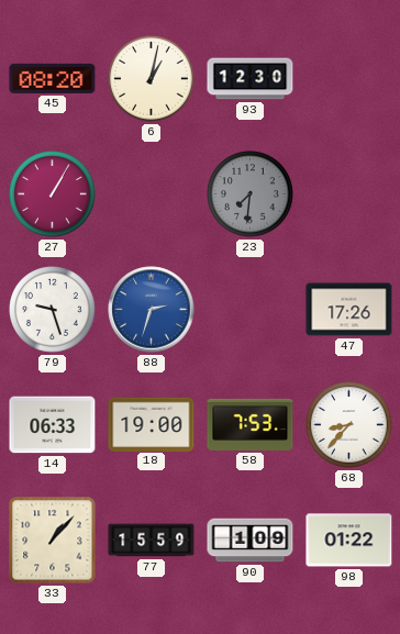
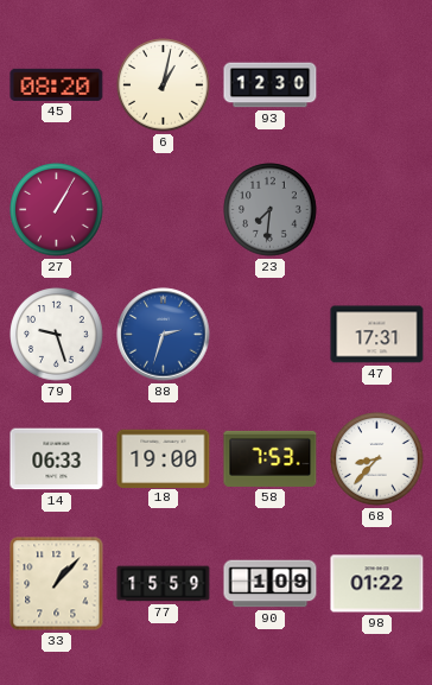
47: 17:26 -> 17:31
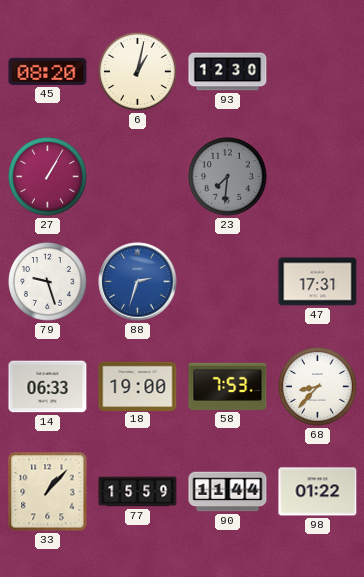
90: 1:09 -> 11:44
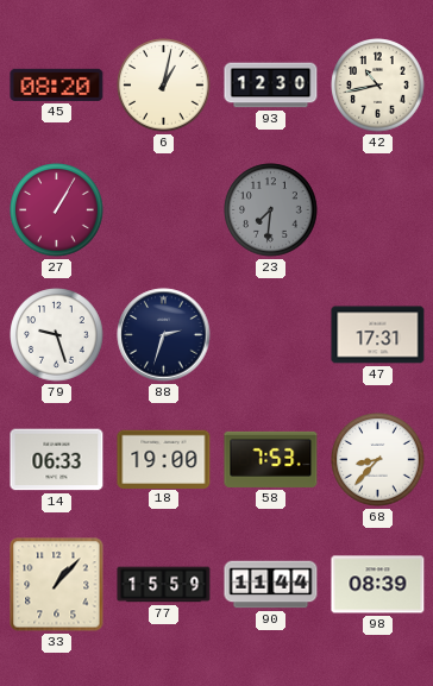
42: none -> 10:43
88 dial: blue -> navy
98: 01:22 -> 08:39
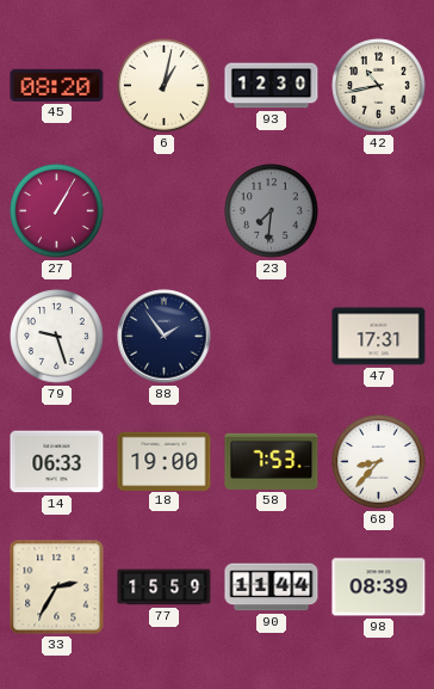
88: 2:33 -> 1:54
33: 1:07 -> 2:35
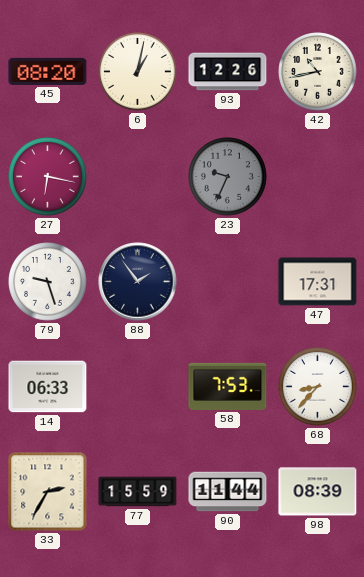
93: 12:30 -> 12:26
27: 1:05 -> 6:17
23: 7:31 -> 9:34
18: 19:00 -> none
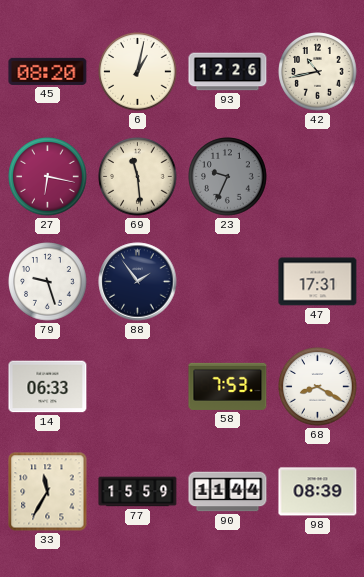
69: none -> 11:29
68: 8:37 -> 8:20
33: 2:35 -> 11:35
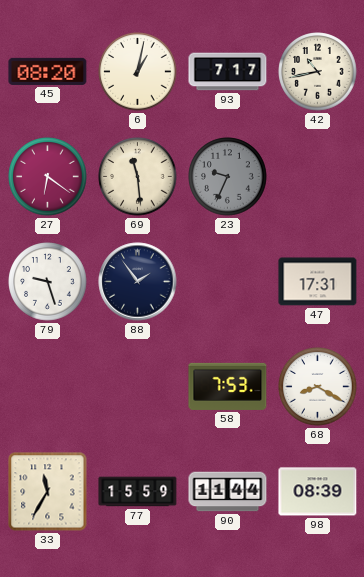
93: 12:26 -> 7:17
27: 6:17 -> 6:21
14: 06:33 -> none
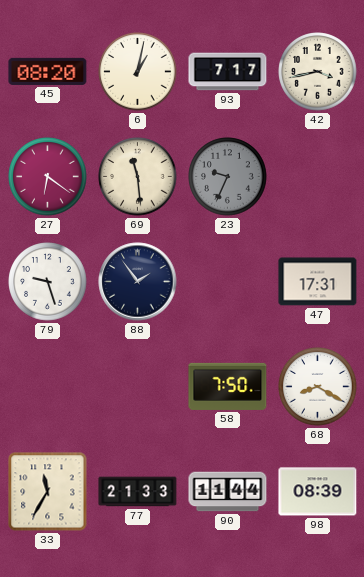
42: 10:43 -> 3:43
58: 7:53 -> 7:50
77: 15:59 -> 21:33
